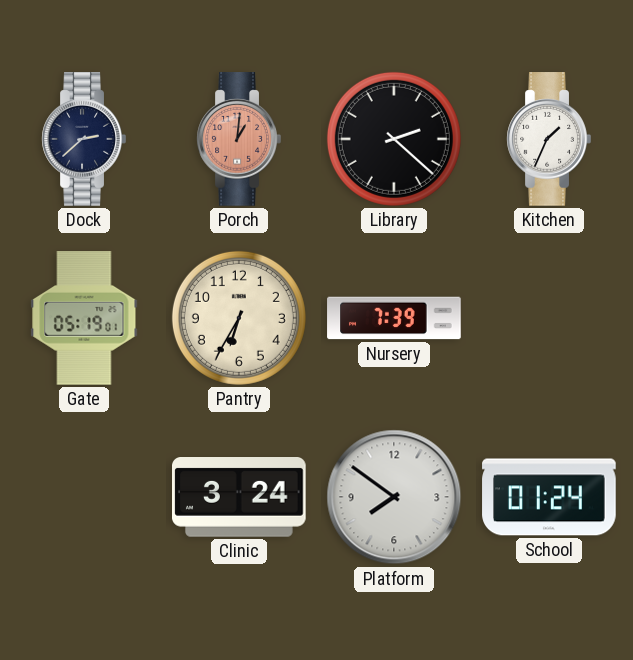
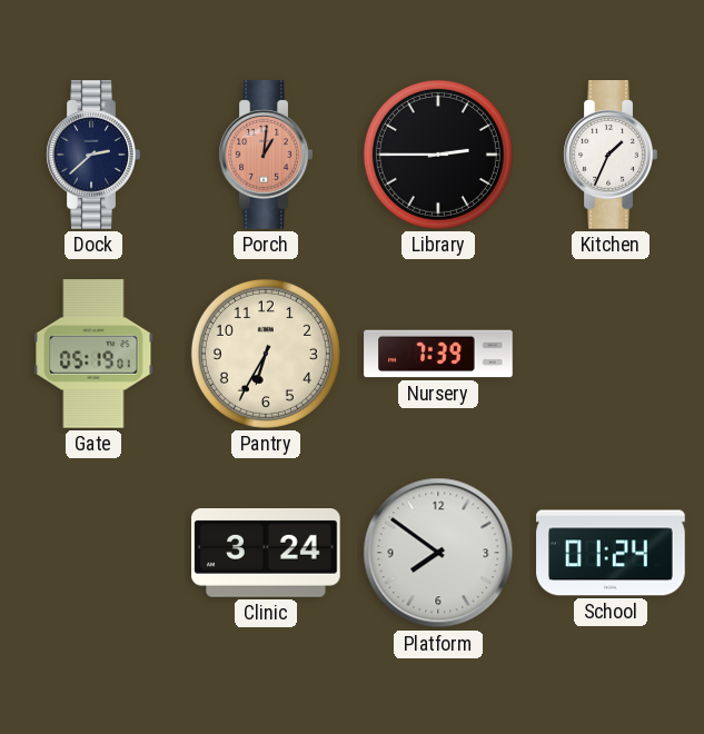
Library: 2:22 -> 2:45
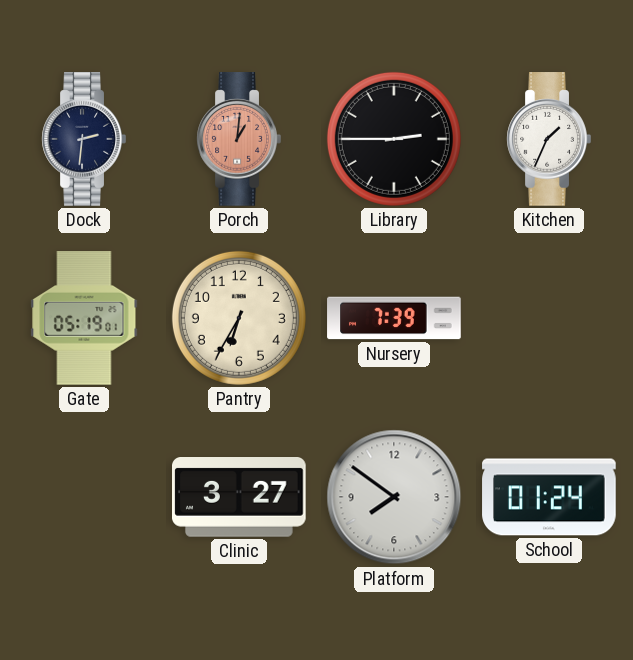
Dock: 2:38 -> 2:31
Clinic: 3:24 -> 3:27
